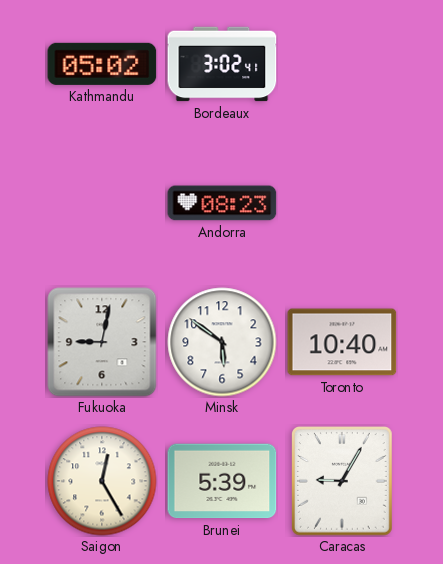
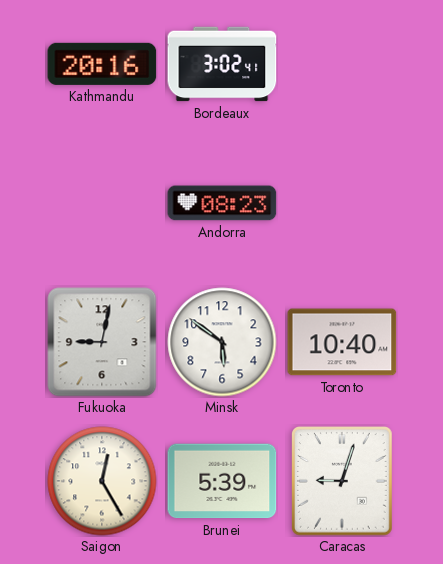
Kathmandu: 05:02 -> 20:16
Caracas: 9:05 -> 9:03
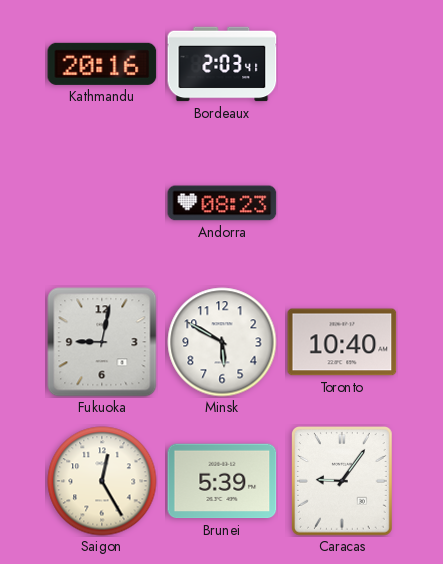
Bordeaux: 3:02 -> 2:03
Minsk: 5:51 -> 5:50
Caracas: 9:03 -> 9:06
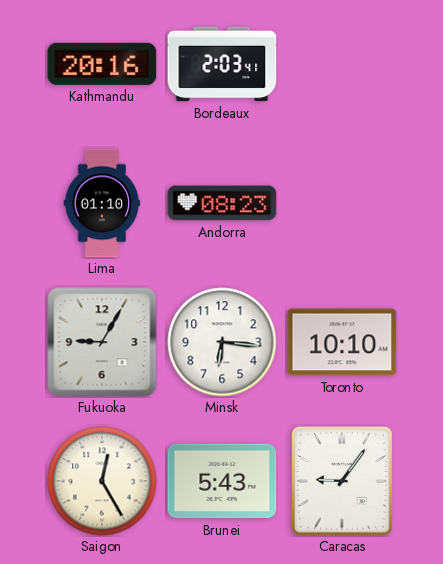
Lima: none -> 01:10
Fukuoka: 9:02 -> 9:05
Minsk: 5:50 -> 6:16
Toronto: 10:40 -> 10:10
Brunei: 5:39 -> 5:43
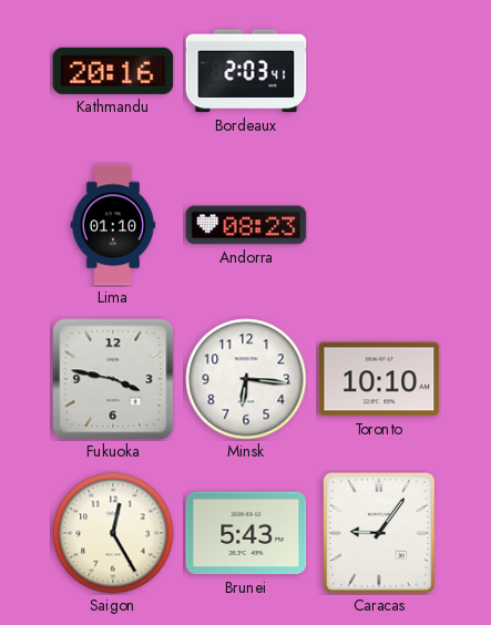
Fukuoka: 9:05 -> 3:47
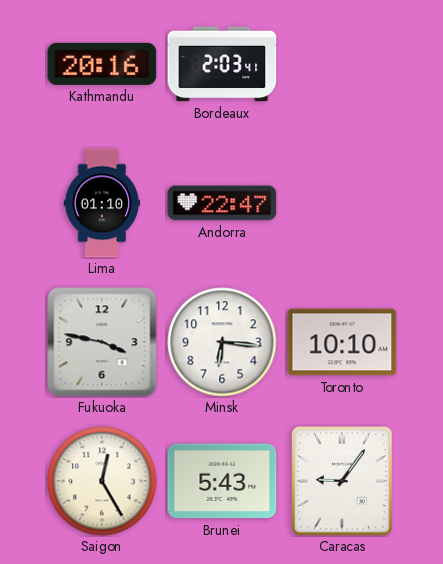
Andorra: 08:23 -> 22:47
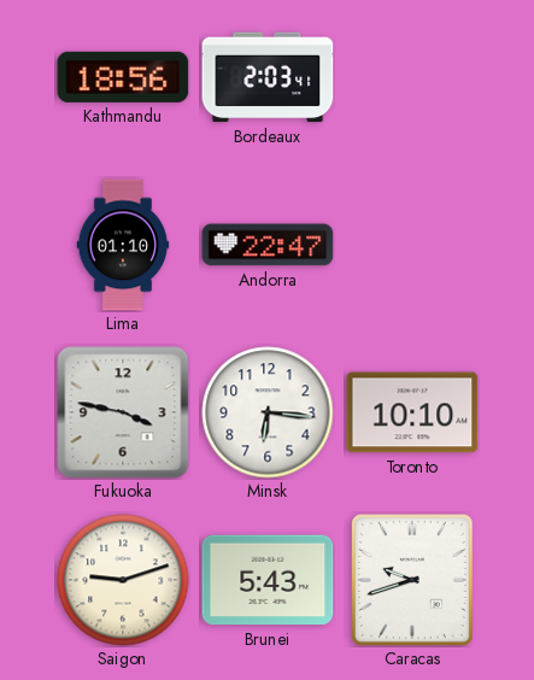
Kathmandu: 20:16 -> 18:56
Saigon: 12:25 -> 9:12
Caracas: 9:06 -> 9:42
